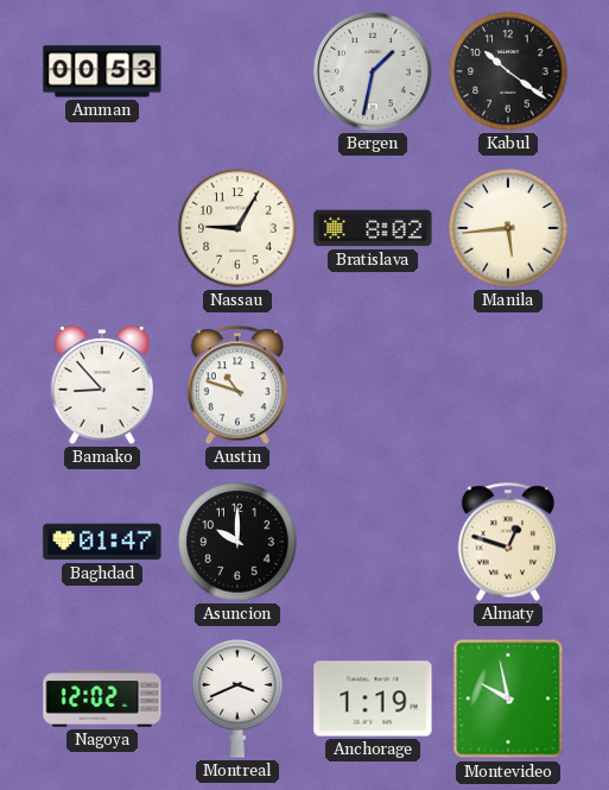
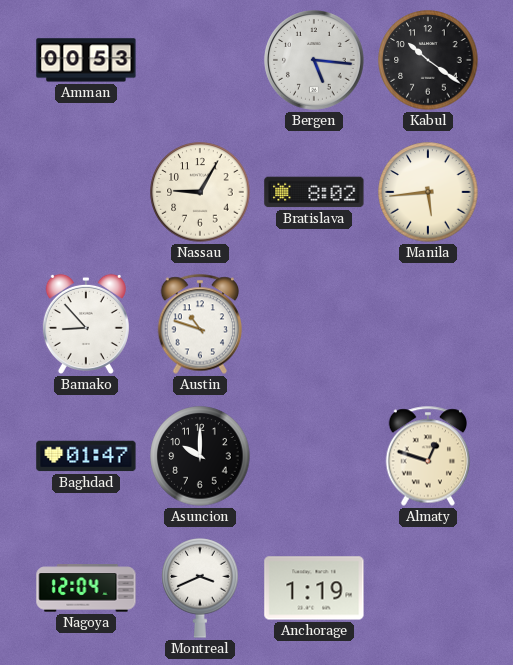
Bergen: 1:32 -> 5:16
Nagoya: 12:02 -> 12:04
Montevideo: 9:58 -> none
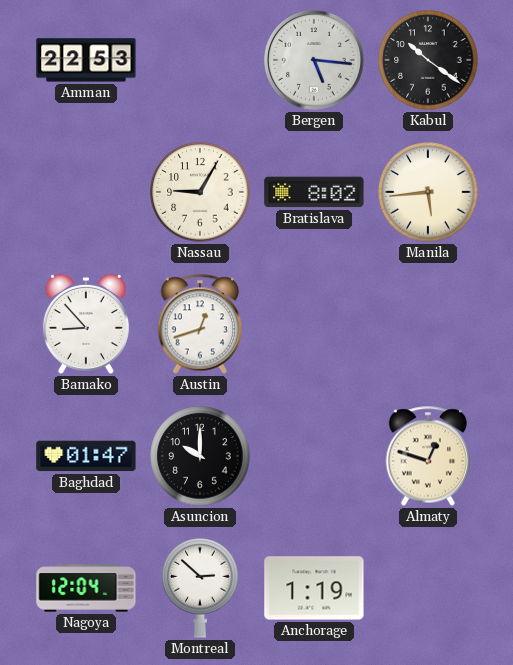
Amman: 00:53 -> 22:53
Austin: 10:48 -> 12:42
Montreal: 3:41 -> 2:52
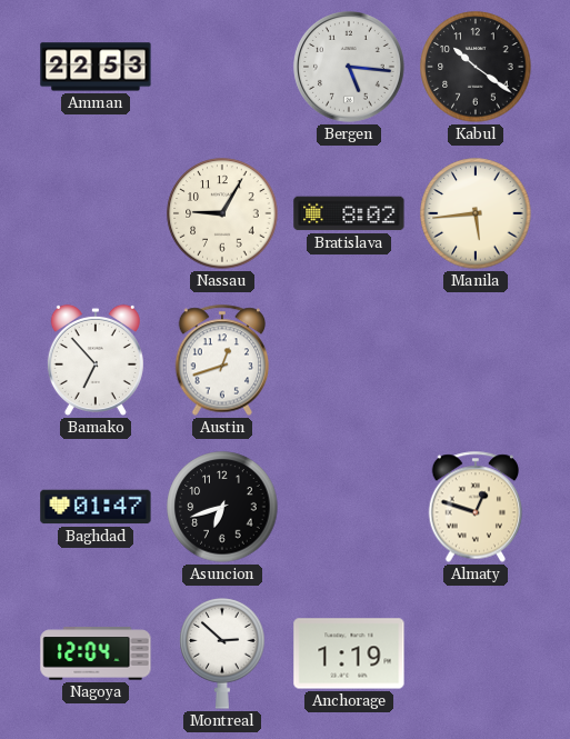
Bamako: 8:53 -> 6:53
Asuncion: 10:00 -> 6:42
